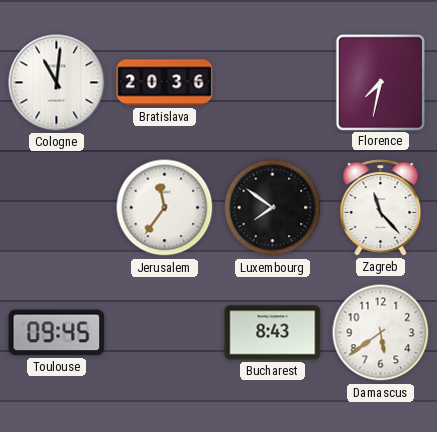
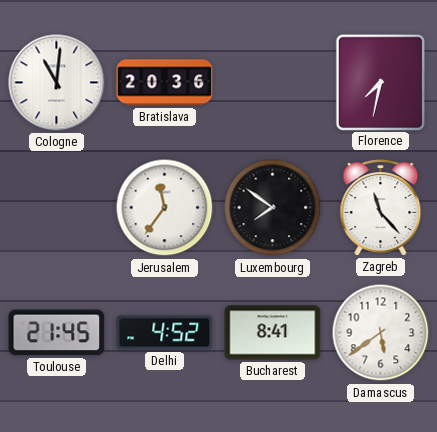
Toulouse: 09:45 -> 21:45
Delhi: none -> 4:52
Bucharest: 8:43 -> 8:41
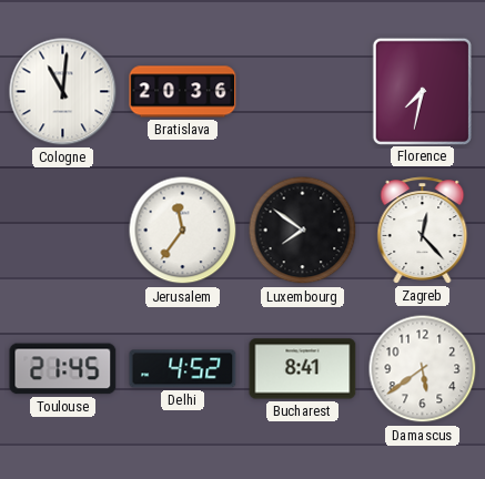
Zagreb: 11:23 -> 12:23
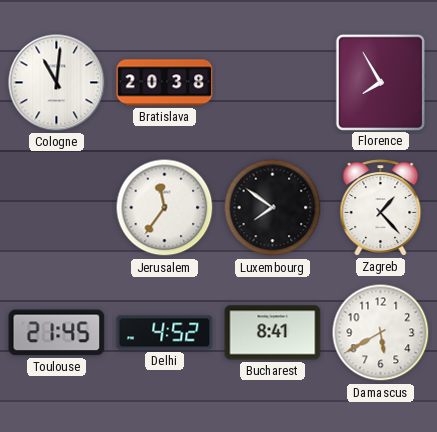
Bratislava: 20:36 -> 20:38
Florence: 7:32 -> 7:55
Zagreb: 12:23 -> 1:23
Damascus: 5:39 -> 5:40
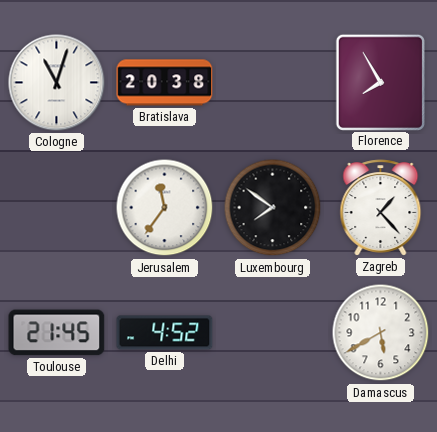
Cologne: 11:01 -> 11:03
Bucharest: 8:41 -> none
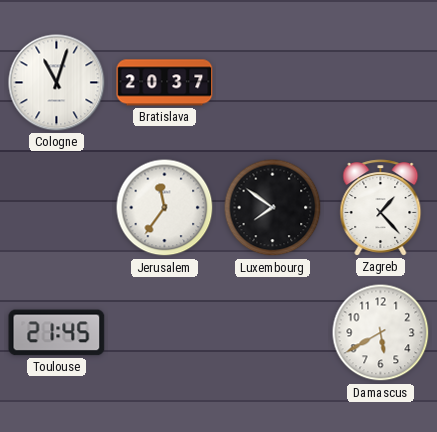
Bratislava: 20:38 -> 20:37
Florence: 7:55 -> none
Delhi: 4:52 -> none
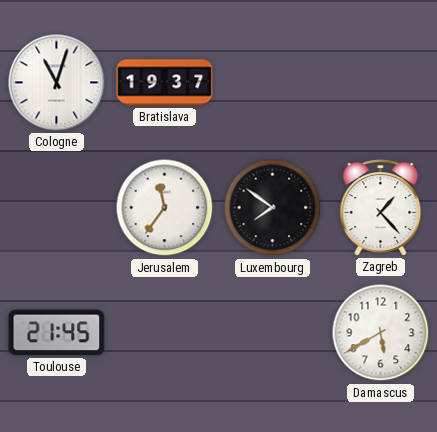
Bratislava: 20:37 -> 19:37
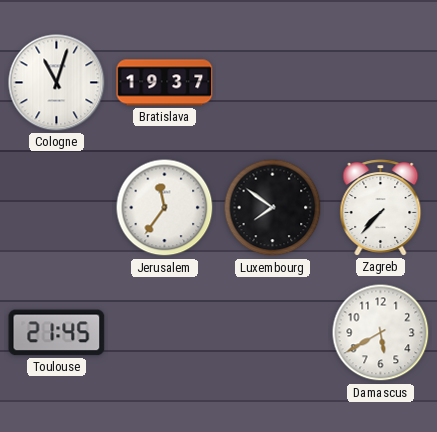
Zagreb: 1:23 -> 7:37
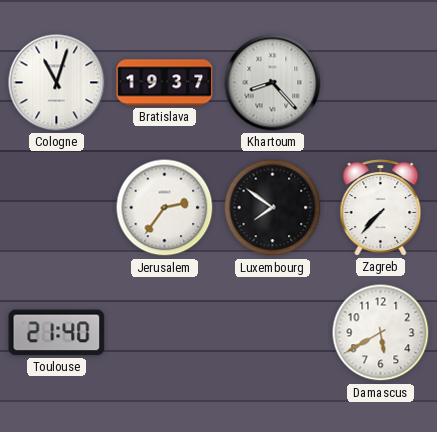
Khartoum: none -> 8:23
Jerusalem: 11:36 -> 2:36
Toulouse: 21:45 -> 21:40
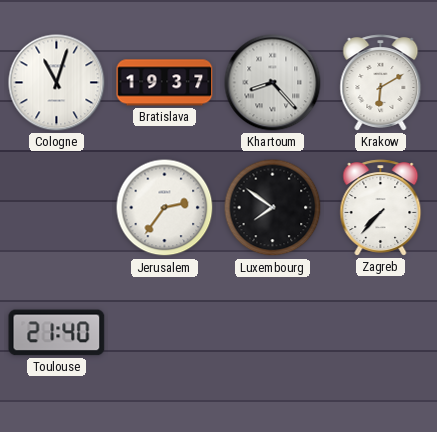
Krakow: none -> 6:10
Damascus: 5:40 -> none
